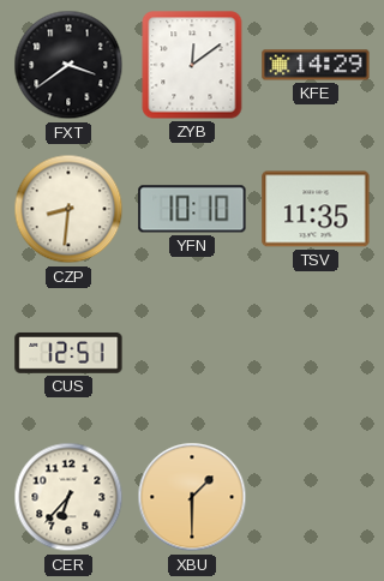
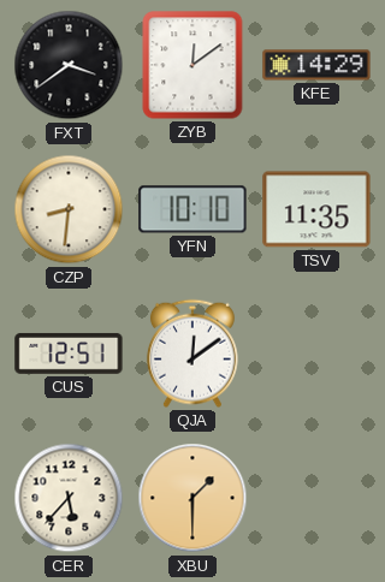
QJA: none -> 12:09
CER: 6:37 -> 5:37
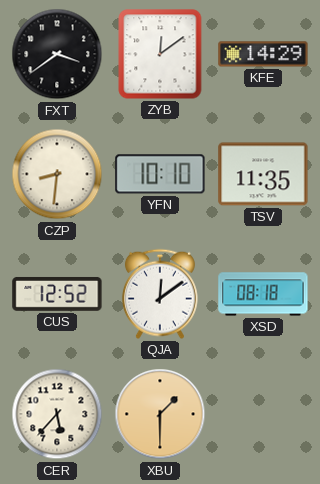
CUS: 12:51 -> 12:52
XSD: none -> 08:18
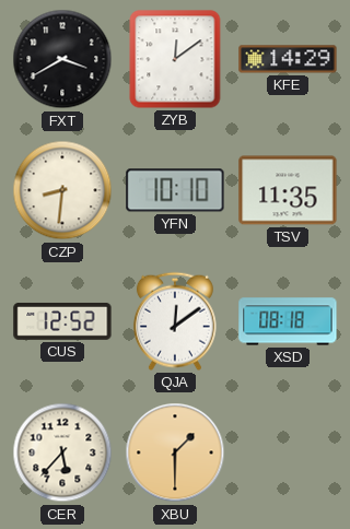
FXT: 3:39 -> 3:40
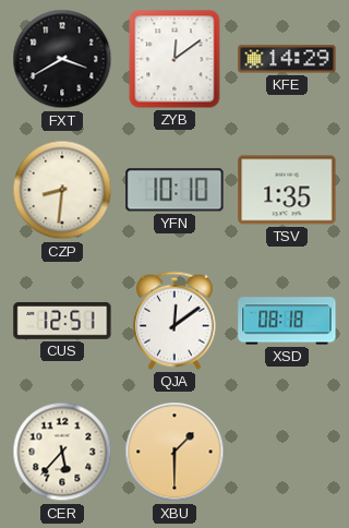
TSV: 11:35 -> 1:35
CUS: 12:52 -> 12:51
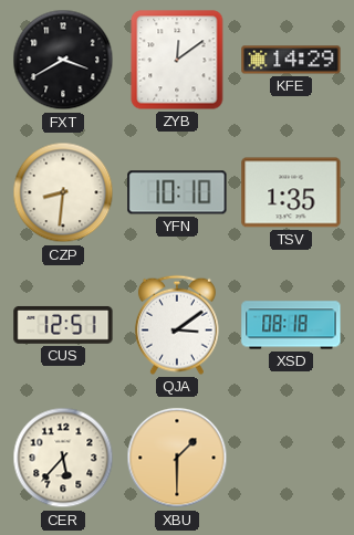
QJA: 12:09 -> 3:09
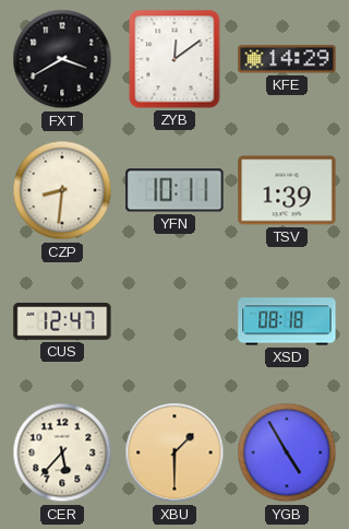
YFN: 10:10 -> 10:11
TSV: 1:35 -> 1:39
CUS: 12:51 -> 12:47
QJA: 3:09 -> none
YGB: none -> 4:55
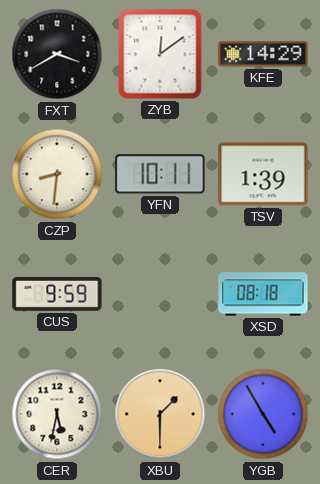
CUS: 12:47 -> 9:59
CER: 5:37 -> 5:32
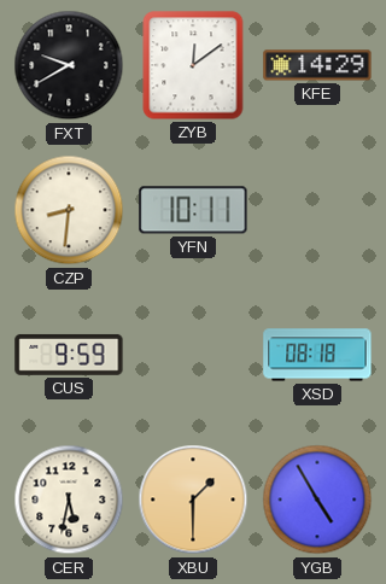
FXT: 3:40 -> 9:40
TSV: 1:39 -> none
